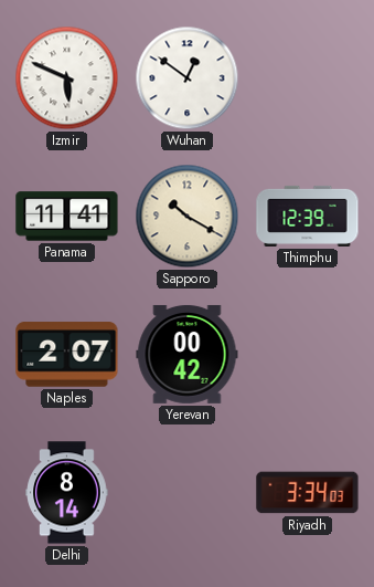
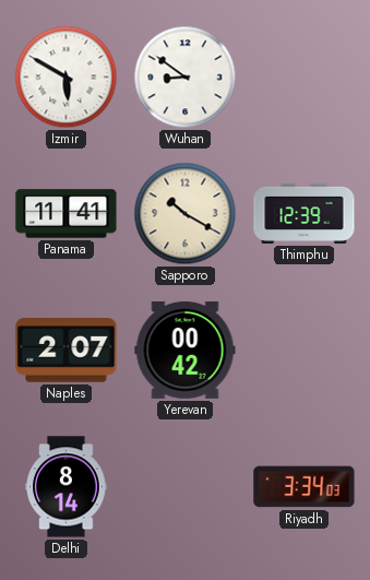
Izmir: 5:49 -> 5:50
Wuhan: 12:51 -> 8:51
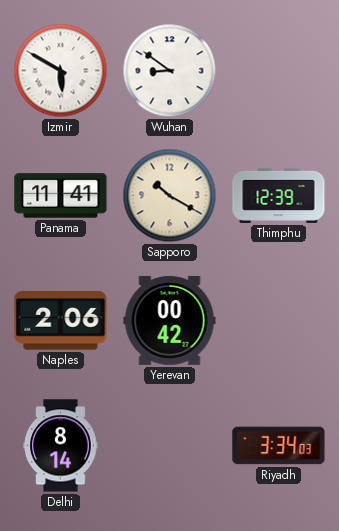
Naples: 2:07 -> 2:06
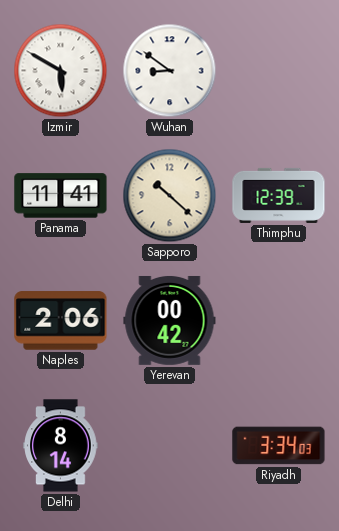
Sapporo: 10:20 -> 10:22
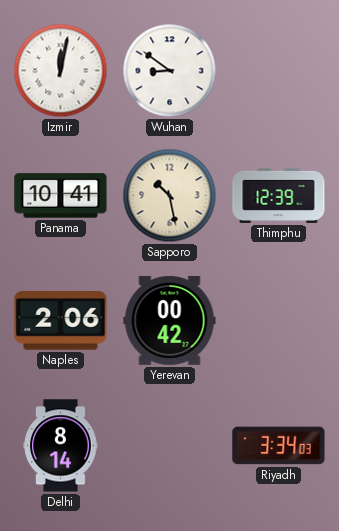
Izmir: 5:50 -> 12:02
Panama: 11:41 -> 10:41
Sapporo: 10:22 -> 10:28
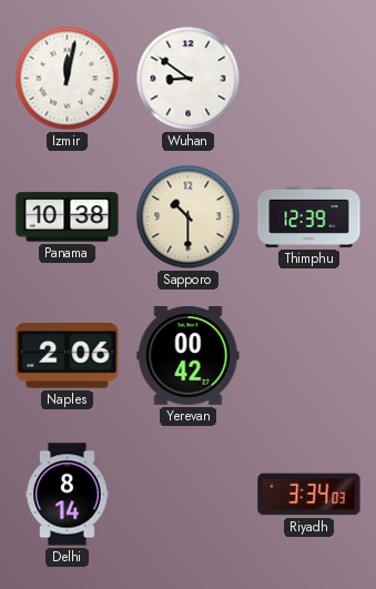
Panama: 10:41 -> 10:38
Sapporo: 10:28 -> 10:30
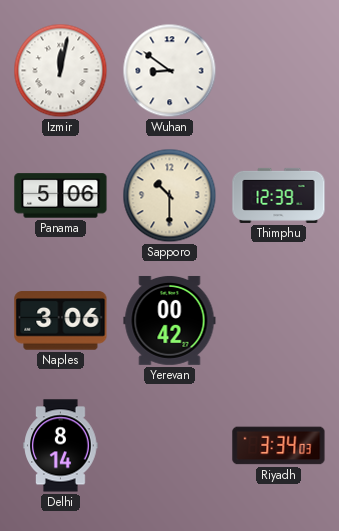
Panama: 10:38 -> 5:06
Naples: 2:06 -> 3:06
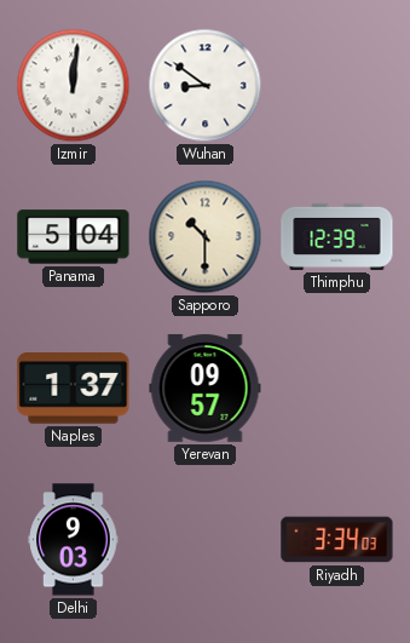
Izmir: 12:02 -> 12:01
Panama: 5:06 -> 5:04
Naples: 3:06 -> 1:37
Yerevan: 00:42 -> 09:57
Delhi: 8:14 -> 9:03
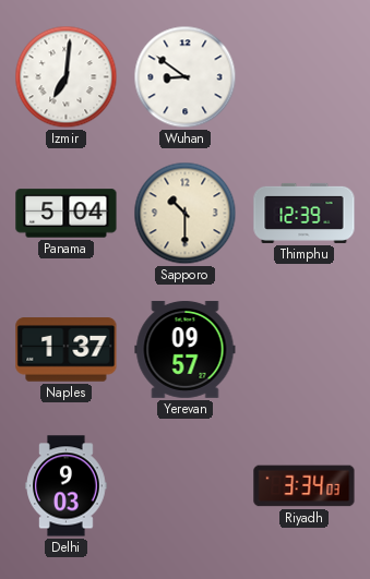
Izmir: 12:01 -> 7:01
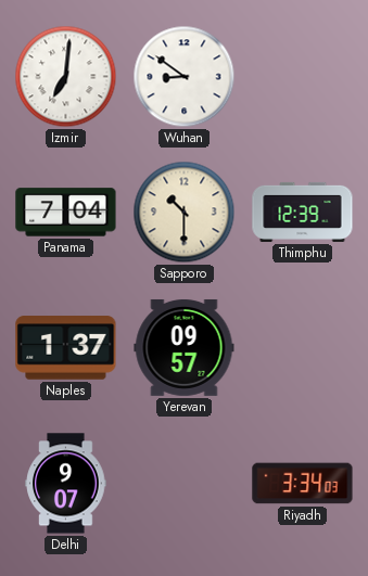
Panama: 5:04 -> 7:04
Delhi: 9:03 -> 9:07
